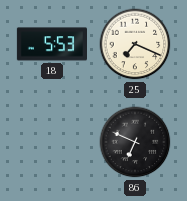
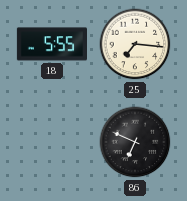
18: 5:53 -> 5:55
25: 7:19 -> 7:16
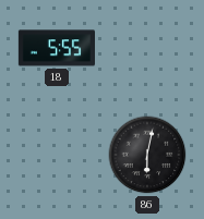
25: 7:16 -> none
86: 6:49 -> 6:02
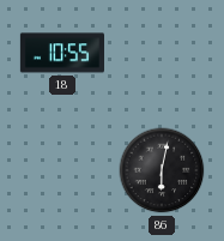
18: 5:55 -> 10:55
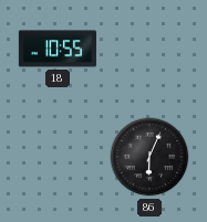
86: 6:02 -> 6:04
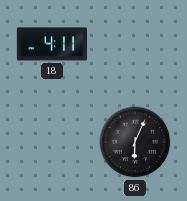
18: 10:55 -> 4:11
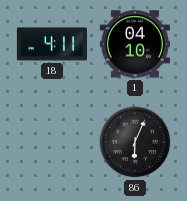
1: none -> 04:10
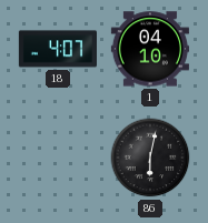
18: 4:11 -> 4:07
86: 6:04 -> 6:02
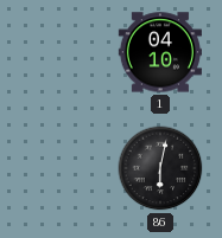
18: 4:07 -> none
